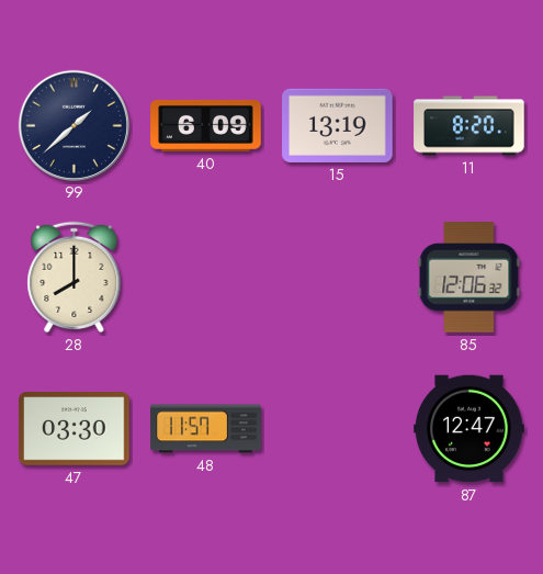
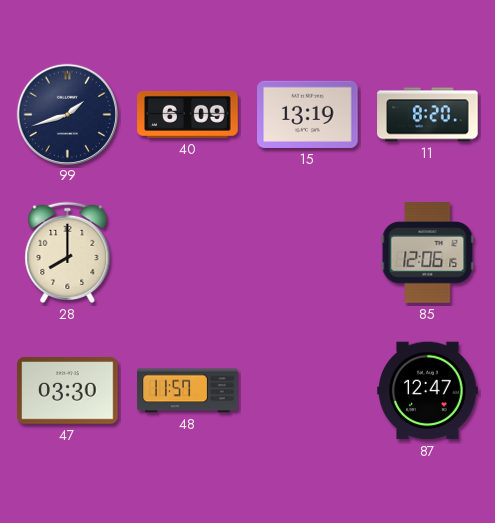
99: 1:38 -> 1:42
85: 12:06:32 -> 12:06:15
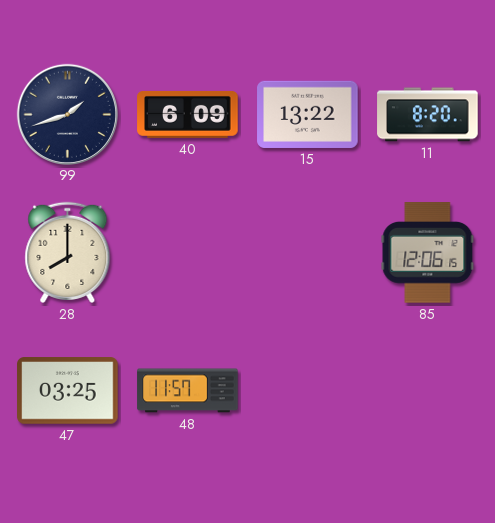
15: 13:19 -> 13:22
47: 03:30 -> 03:25
87: 12:47 -> none
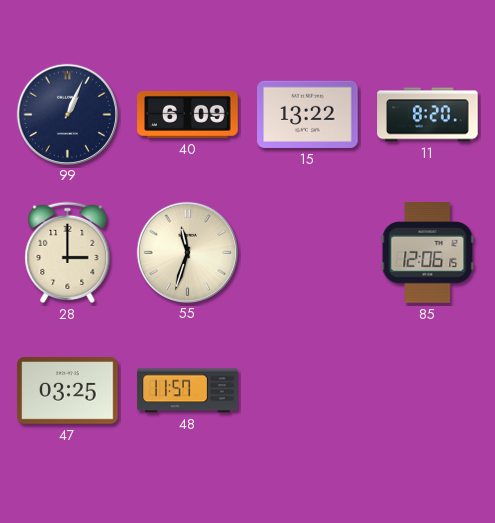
99: 1:42 -> 1:04
28: 8:00 -> 3:00
55: none -> 11:33
